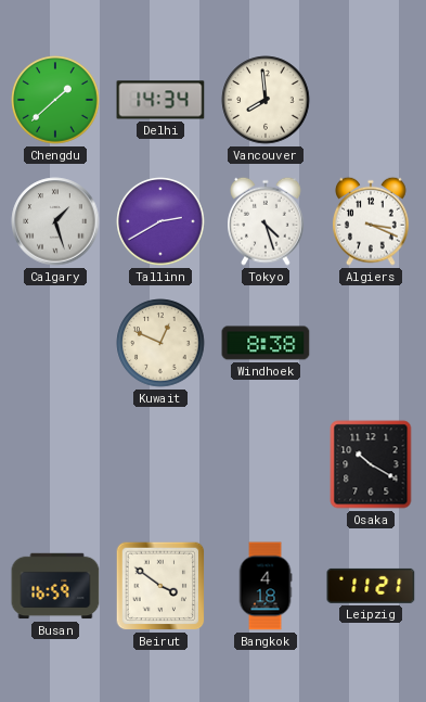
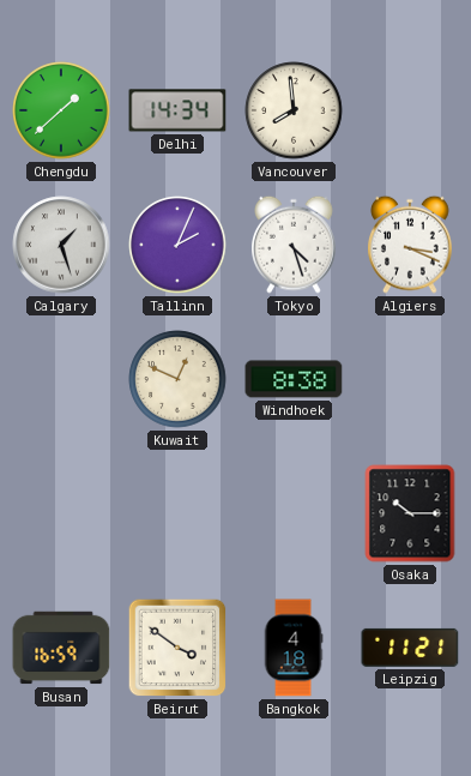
Tallinn: 2:40 -> 2:04
Osaka: 10:20 -> 10:15
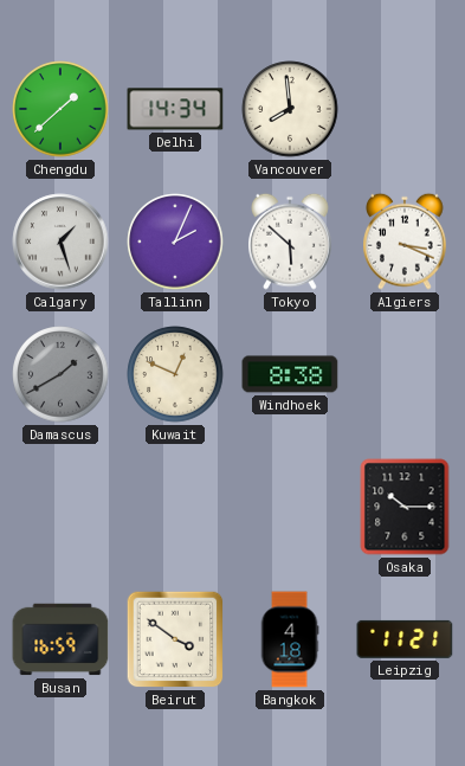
Tokyo: 4:27 -> 5:52
Damascus: none -> 1:40
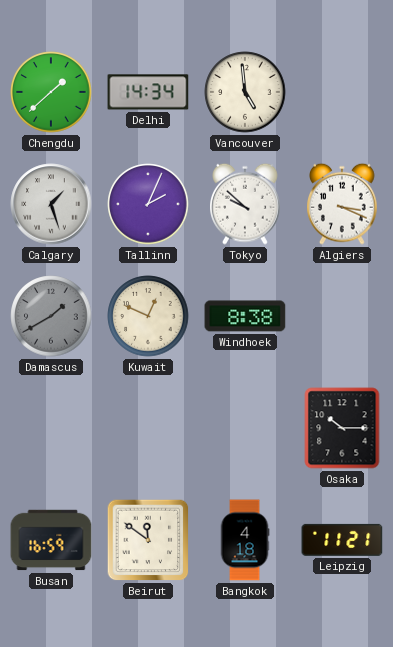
Vancouver: 7:59 -> 4:59
Tokyo: 5:52 -> 9:52
Beirut: 3:51 -> 11:51
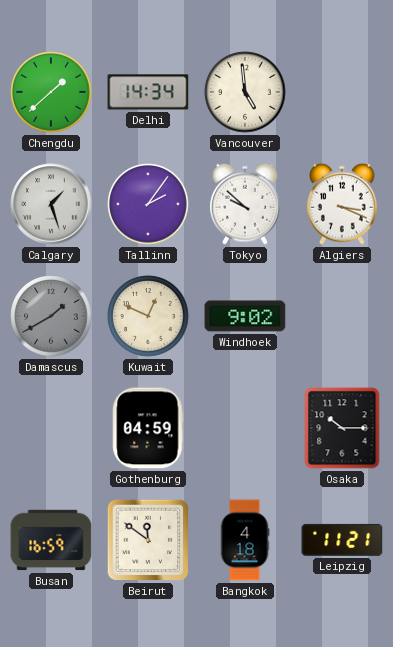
Tallinn: 2:04 -> 2:06
Windhoek: 8:38 -> 9:02
Gothenburg: none -> 04:59
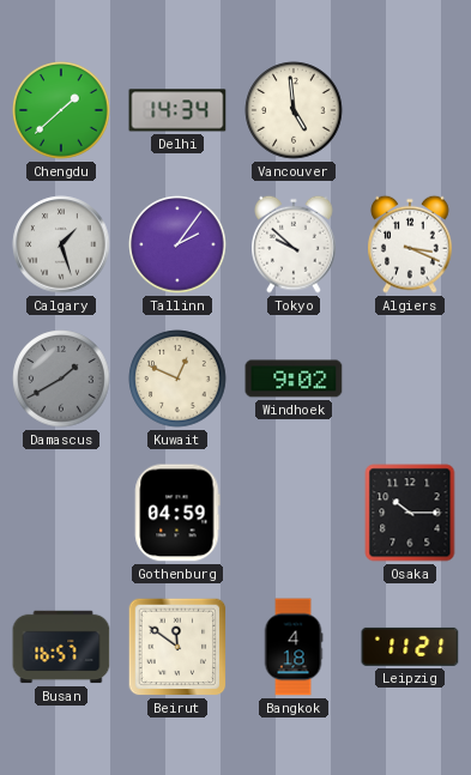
Busan: 16:59 -> 16:57
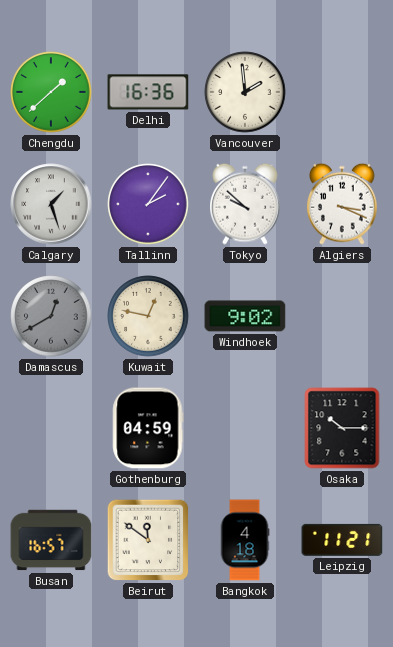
Delhi: 14:34 -> 16:36
Vancouver: 4:59 -> 1:59
Damascus: 1:40 -> 12:40
Kuwait: 12:49 -> 12:47
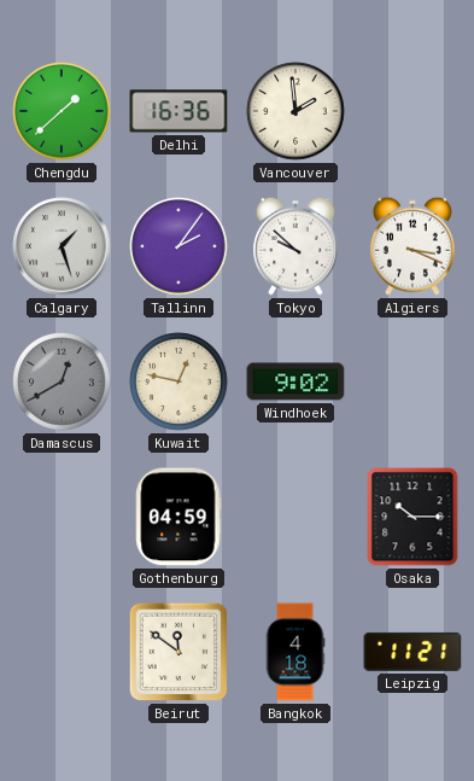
Busan: 16:57 -> none
